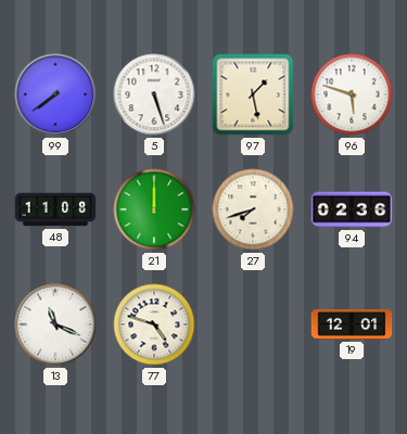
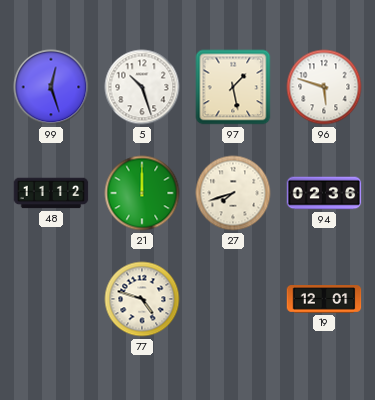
99: 7:39 -> 12:27
5: 5:27 -> 10:27
48: 11:08 -> 11:12
13: 11:19 -> none
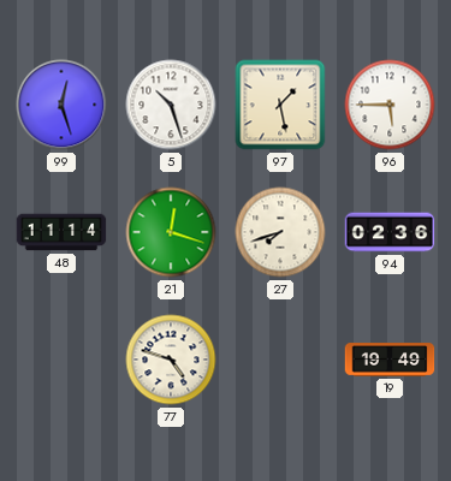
96: 5:48 -> 5:45
48: 11:12 -> 11:14
21: 12:00 -> 12:18
19: 12:01 -> 19:49
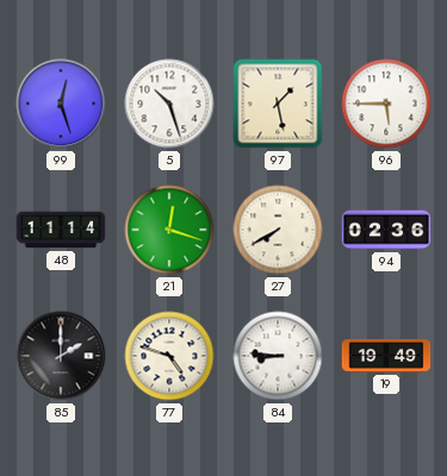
27: 7:42 -> 7:40
85: none -> 2:00
84: none -> 8:46
